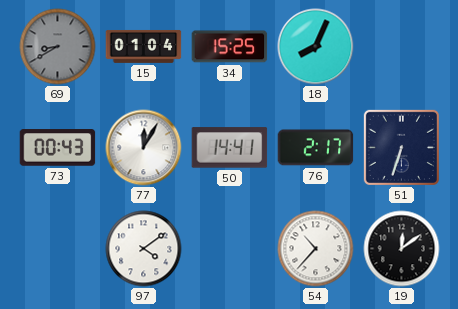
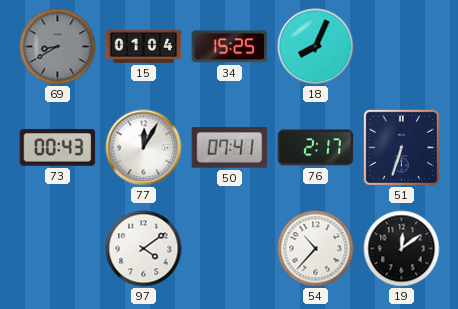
50: 14:41 -> 07:41
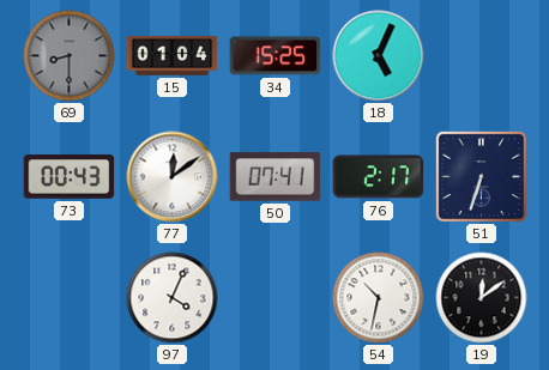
69: 8:40 -> 8:30
18: 8:04 -> 5:04
77: 12:05 -> 12:09
97: 4:09 -> 4:04
54: 10:37 -> 10:32
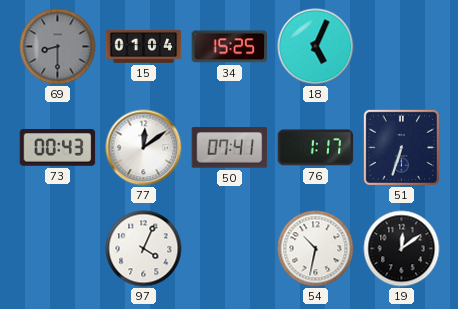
76: 2:17 -> 1:17
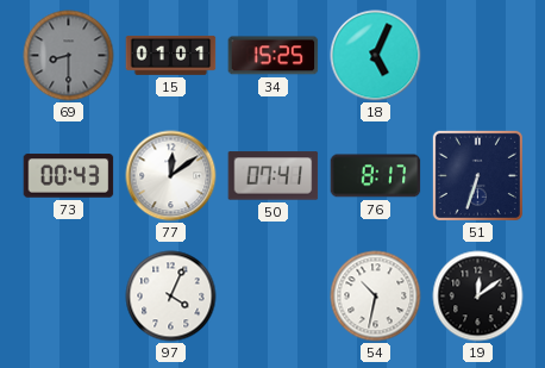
15: 01:04 -> 01:01
76: 1:17 -> 8:17
